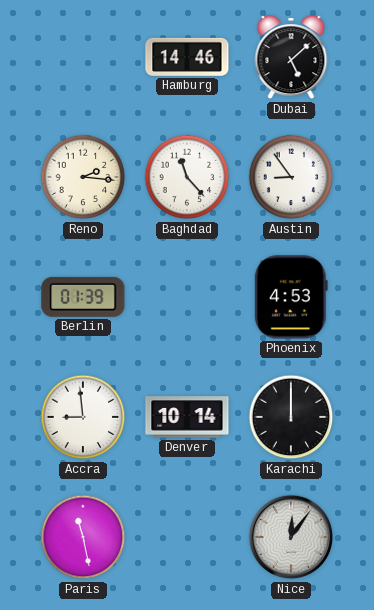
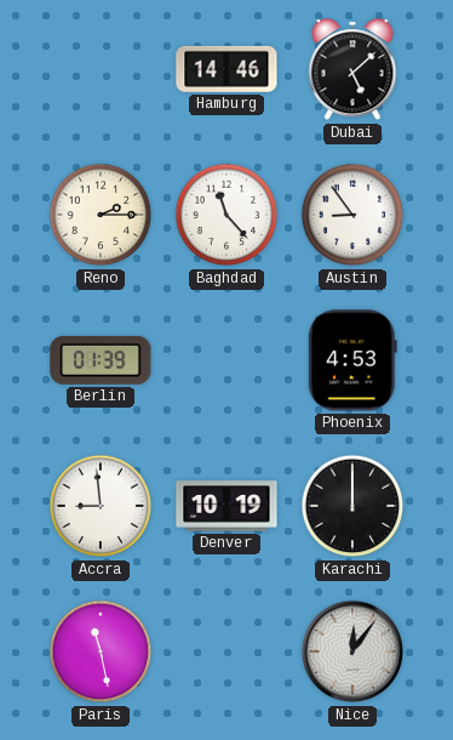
Reno: 2:16 -> 2:15
Denver: 10:14 -> 10:19
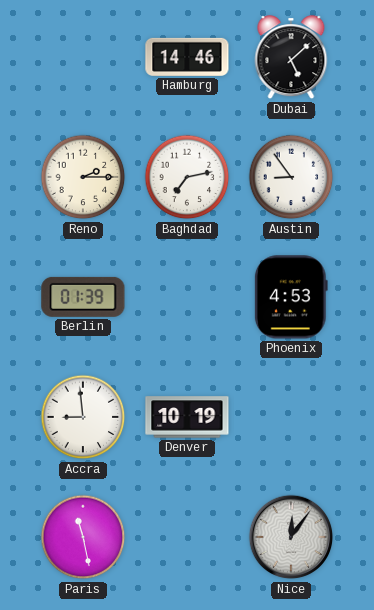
Baghdad: 11:23 -> 7:13
Karachi: 12:00 -> none
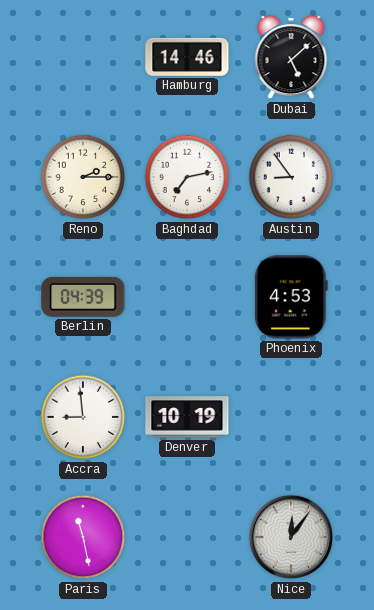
Berlin: 01:39 -> 04:39
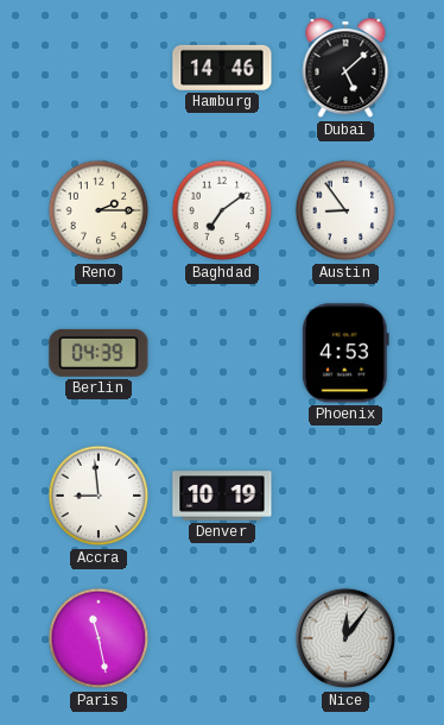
Baghdad: 7:13 -> 7:09
